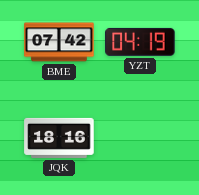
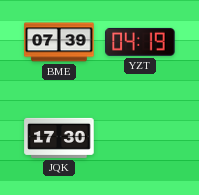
BME: 07:42 -> 07:39
JQK: 18:16 -> 17:30
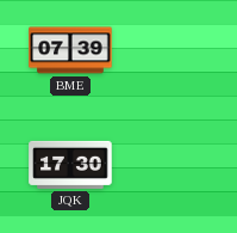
YZT: 04:19 -> none
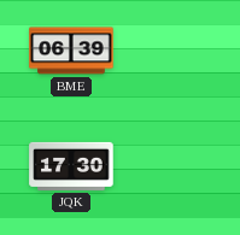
BME: 07:39 -> 06:39
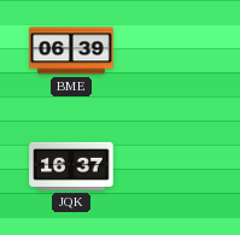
JQK: 17:30 -> 16:37
